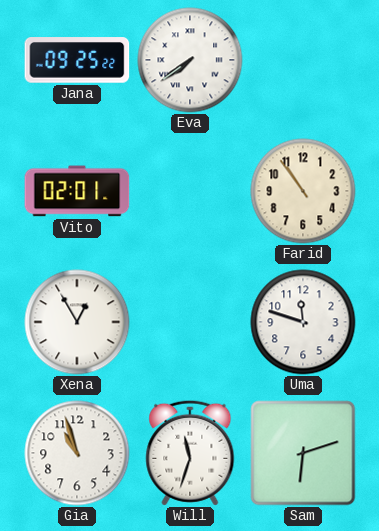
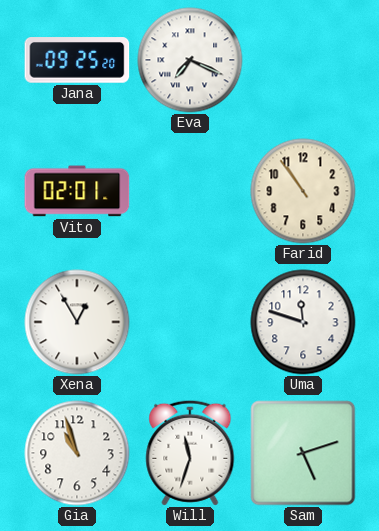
Jana: 09:25:22 -> 09:25:20
Eva: 7:39 -> 7:19
Sam: 6:12 -> 5:12
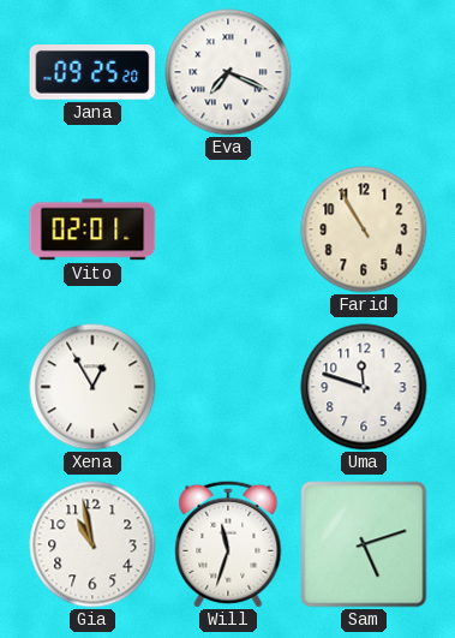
Farid: 10:54 -> 10:55
Gia: 10:57 -> 10:58
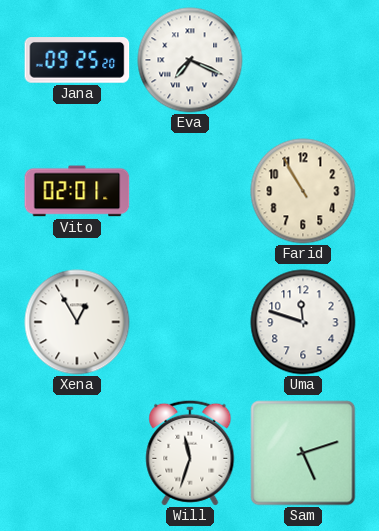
Gia: 10:58 -> none
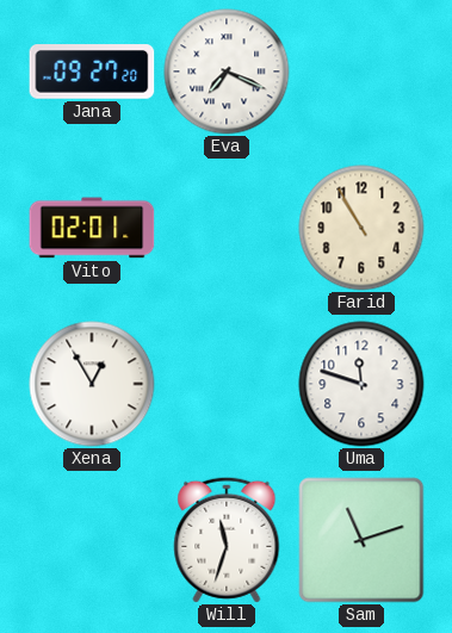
Jana: 09:25 -> 09:27
Sam: 5:12 -> 11:12
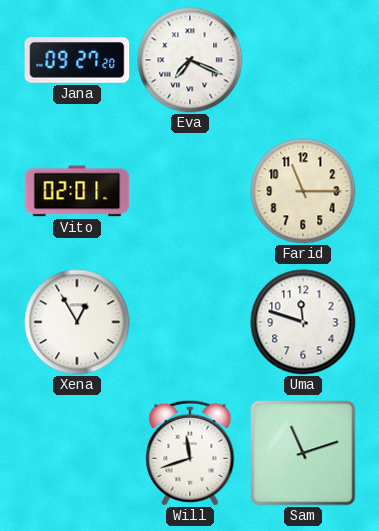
Farid: 10:55 -> 11:15
Will: 11:33 -> 11:42
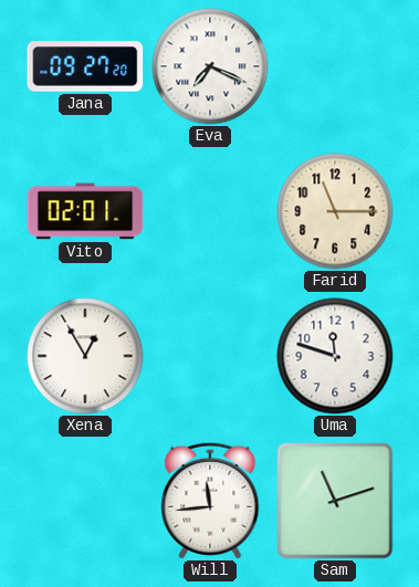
Will: 11:42 -> 11:44
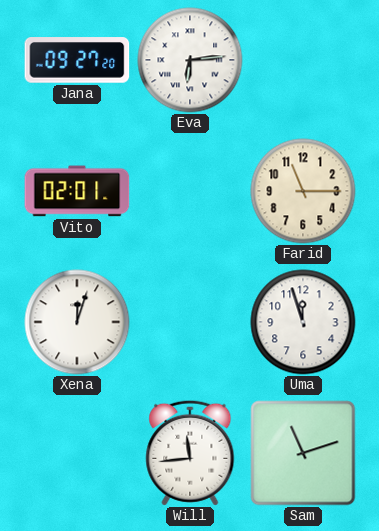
Eva: 7:19 -> 6:14
Xena: 12:55 -> 12:03
Uma: 11:48 -> 11:57
